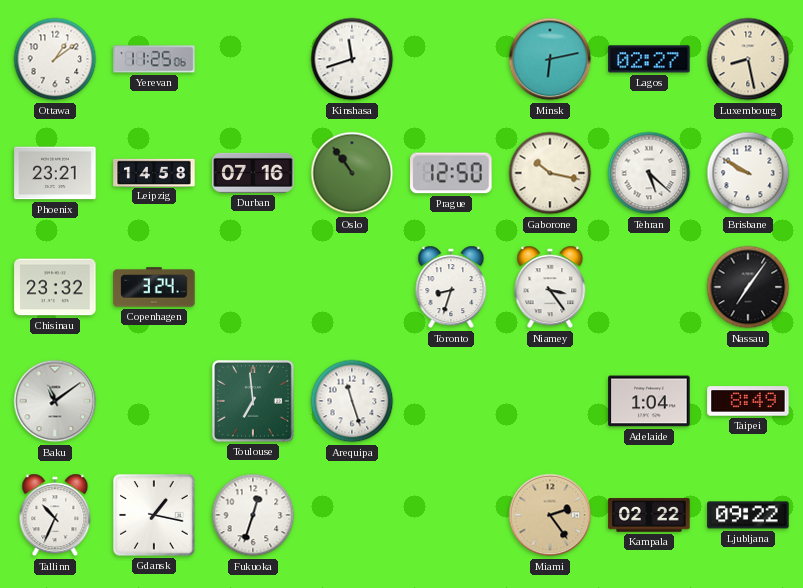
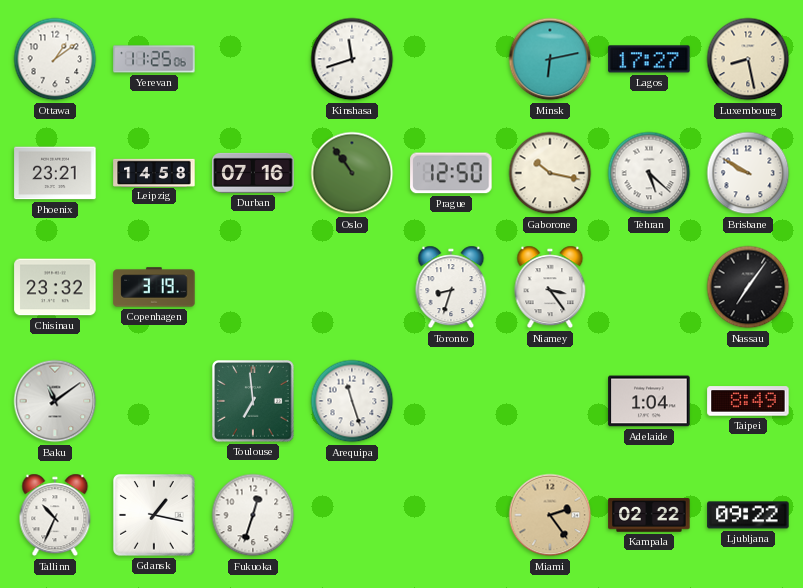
Lagos: 02:27 -> 17:27
Copenhagen: 3:24 -> 3:19
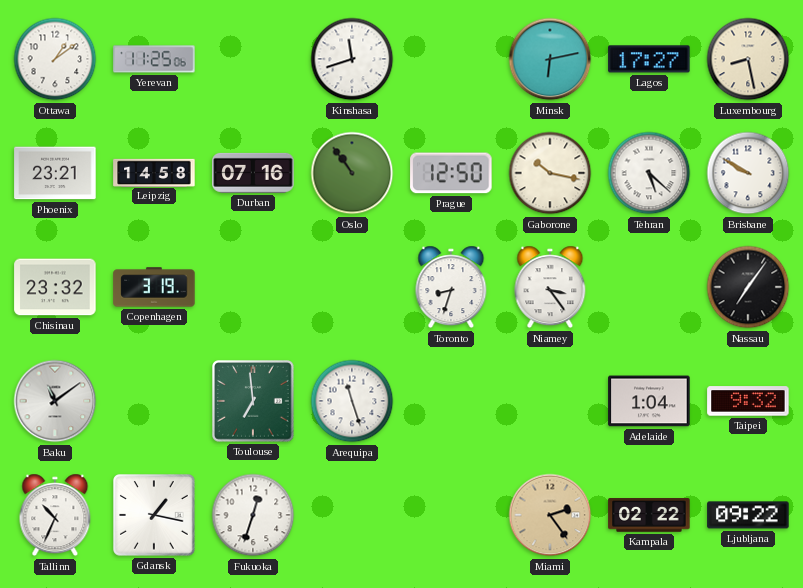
Taipei: 8:49 -> 9:32
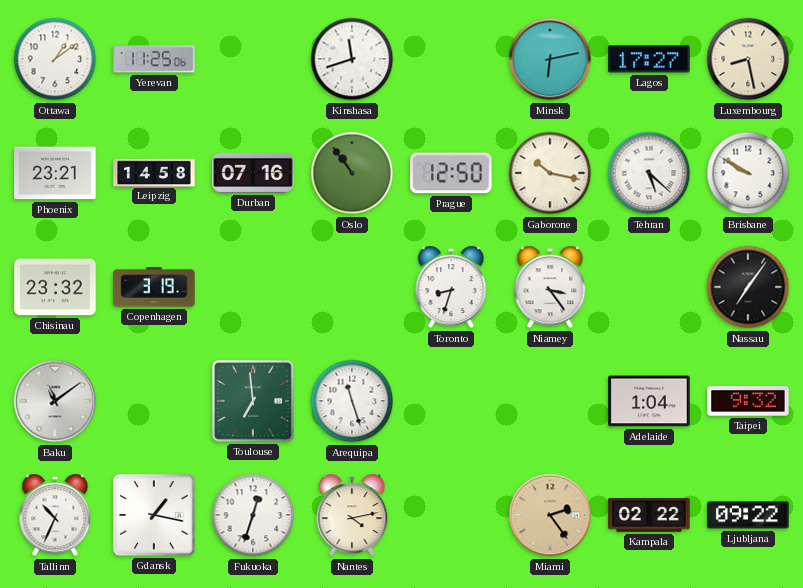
Nantes: none -> 4:13
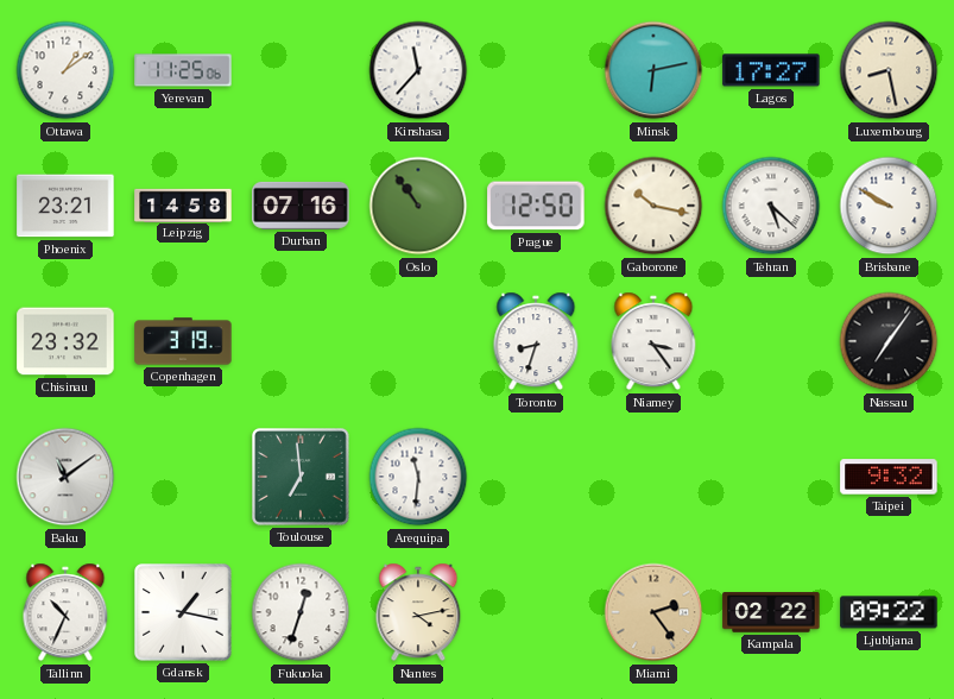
Kinshasa: 11:42 -> 11:37
Arequipa: 11:27 -> 11:31
Adelaide: 1:04 -> none
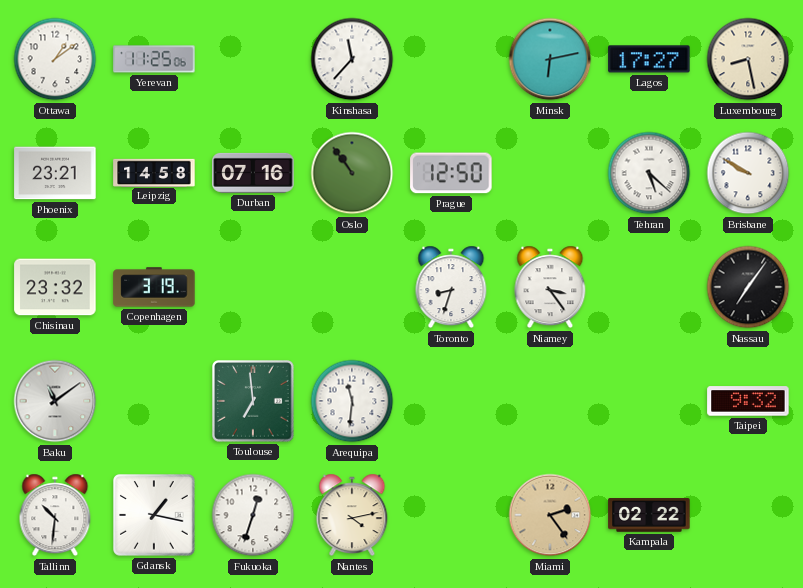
Gaborone: 10:17 -> none
Tallinn: 10:34 -> 10:31
Ljubljana: 09:22 -> none
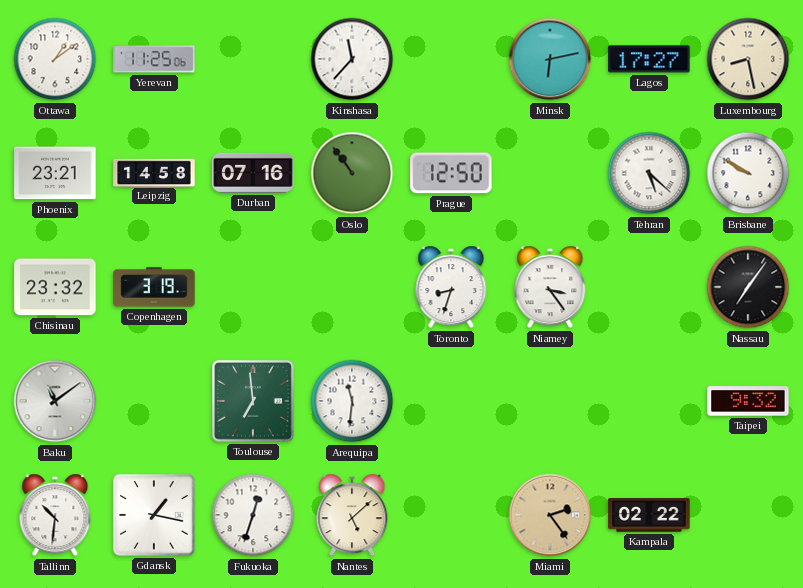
Nantes: 4:13 -> 5:08
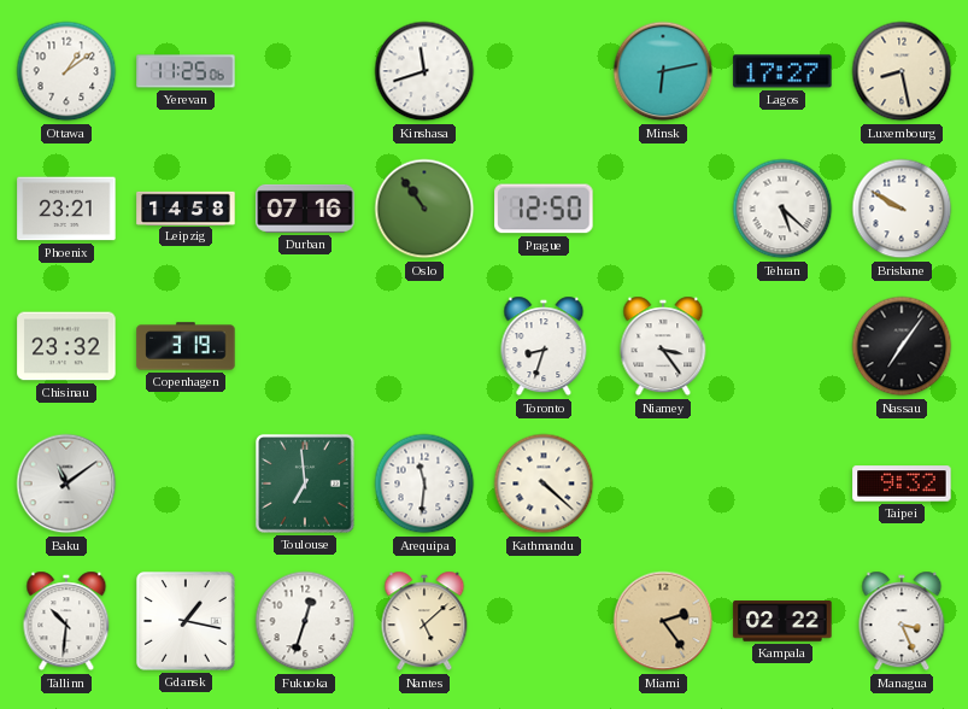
Kinshasa: 11:37 -> 11:42
Kathmandu: none -> 4:22
Managua: none -> 3:26
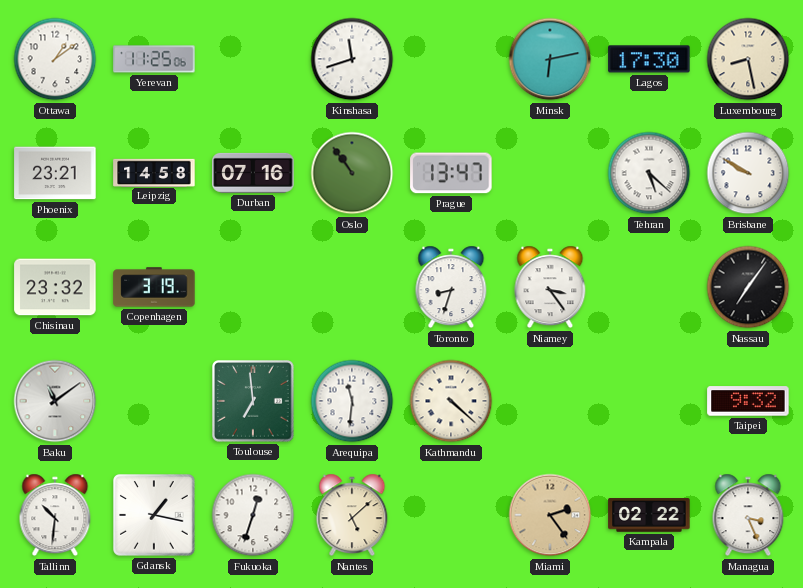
Lagos: 17:27 -> 17:30
Prague: 12:50 -> 13:47
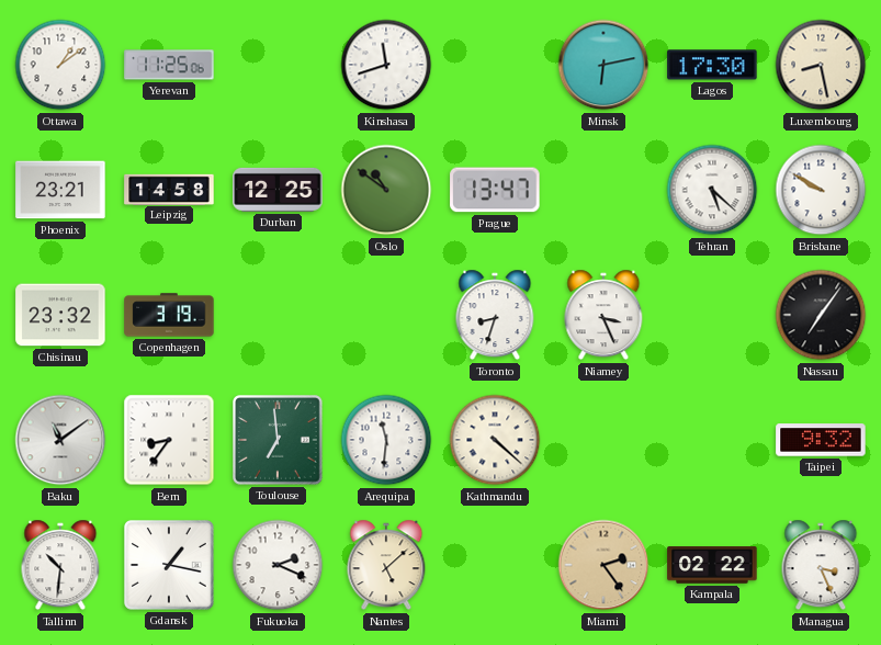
Durban: 07:16 -> 12:25
Oslo: 10:54 -> 10:51
Niamey: 3:24 -> 3:26
Bern: none -> 8:36
Fukuoka: 12:33 -> 2:19
